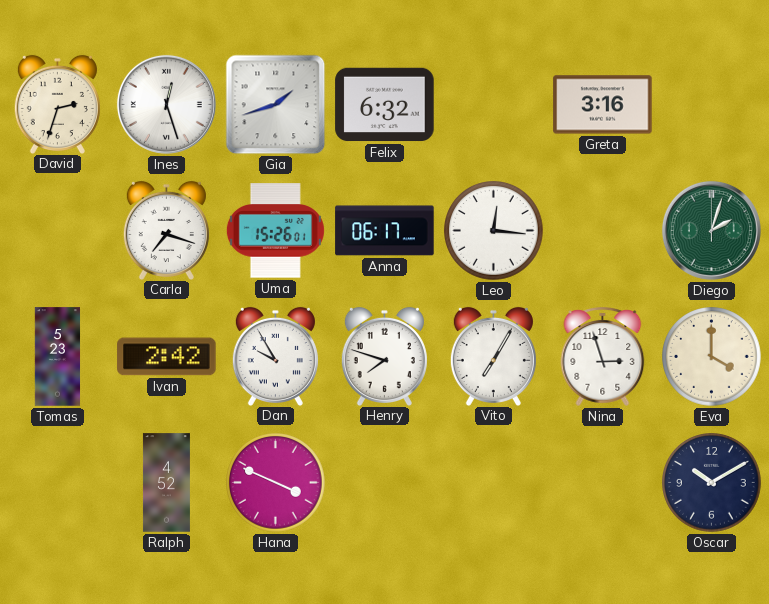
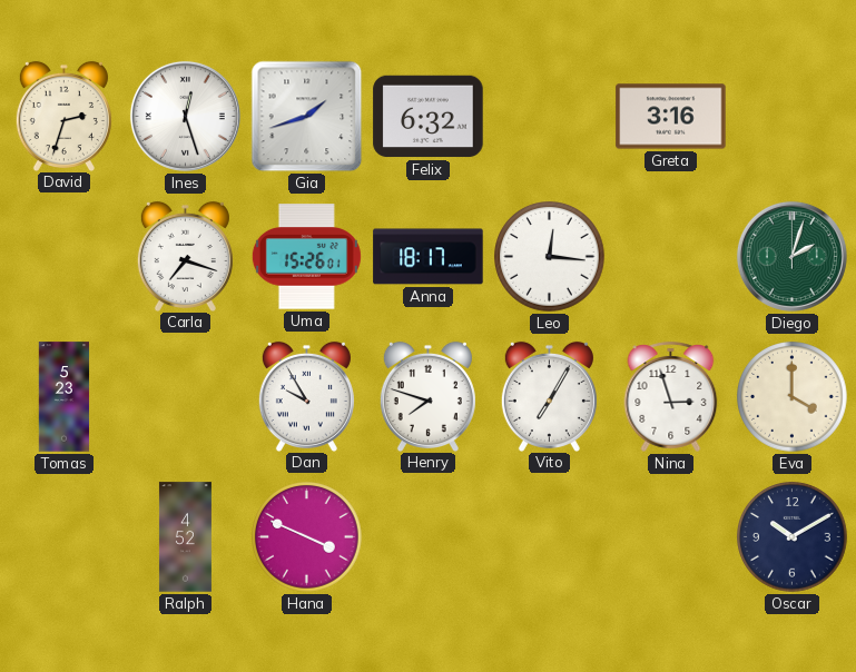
Anna: 06:17 -> 18:17
Ivan: 2:42 -> none
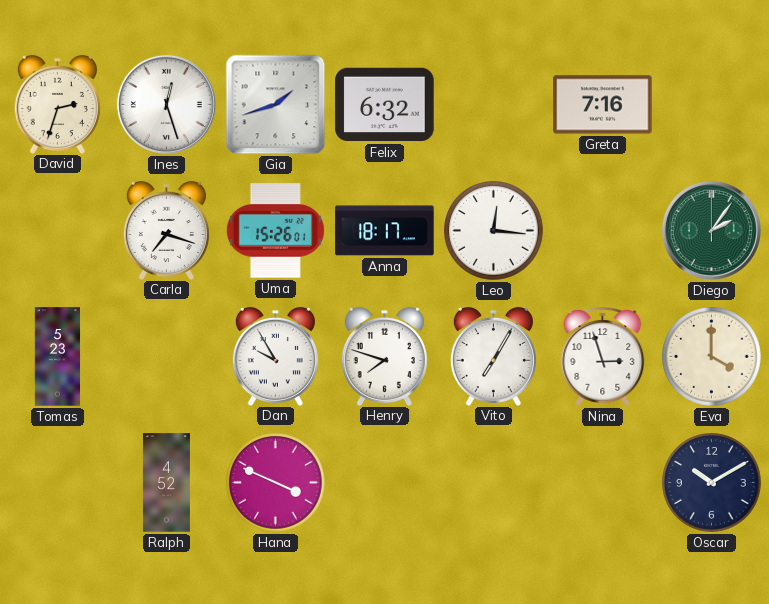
Greta: 3:16 -> 7:16
Diego: 2:03 -> 2:06
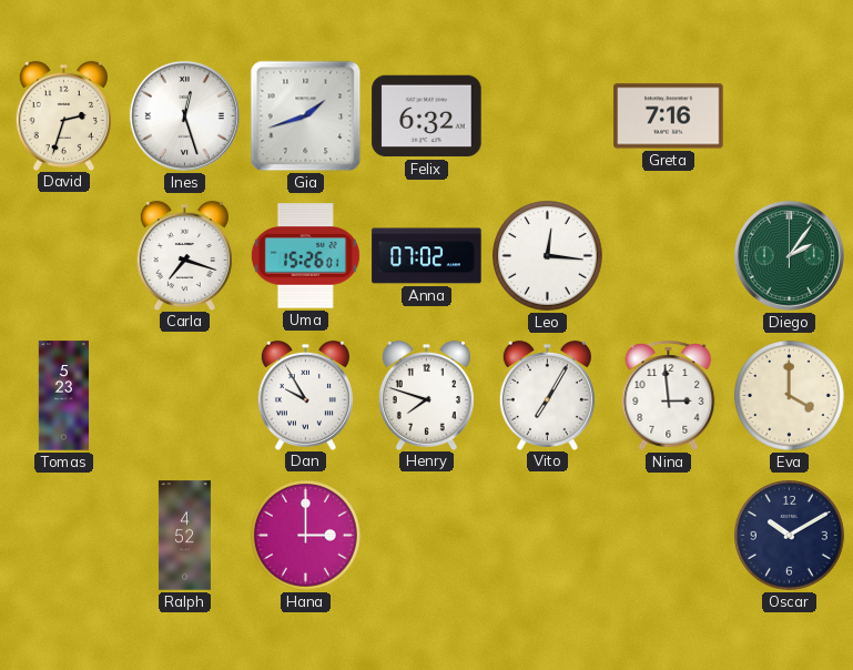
Anna: 18:17 -> 07:02
Nina: 2:57 -> 2:59
Hana: 3:49 -> 3:00
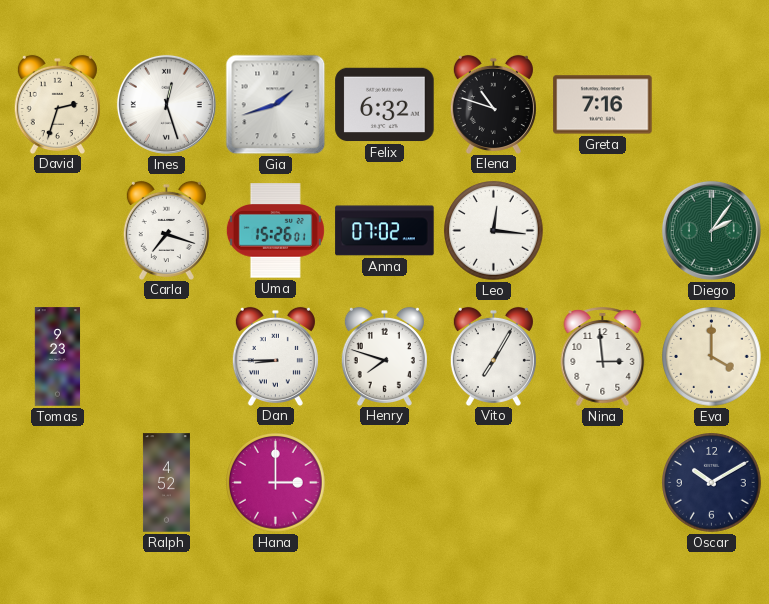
Elena: none -> 10:48
Tomas: 5:23 -> 9:23
Dan: 9:55 -> 8:45
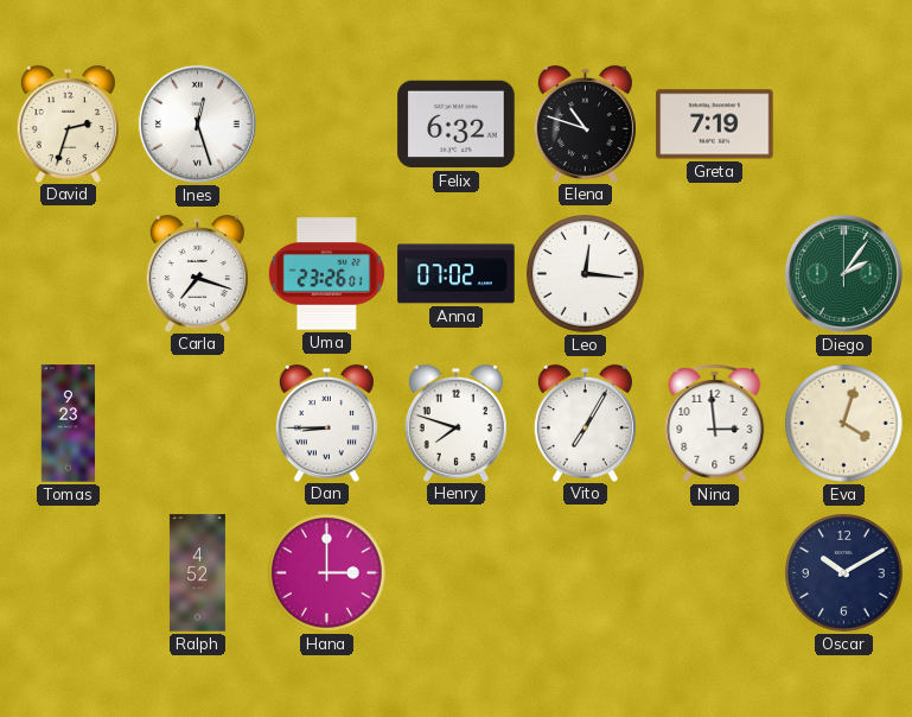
Gia: 1:42 -> none
Greta: 7:16 -> 7:19
Uma: 15:26 -> 23:26
Eva: 4:00 -> 4:03
